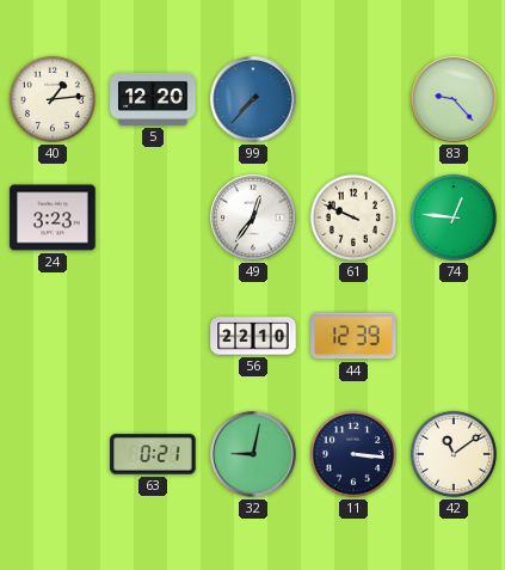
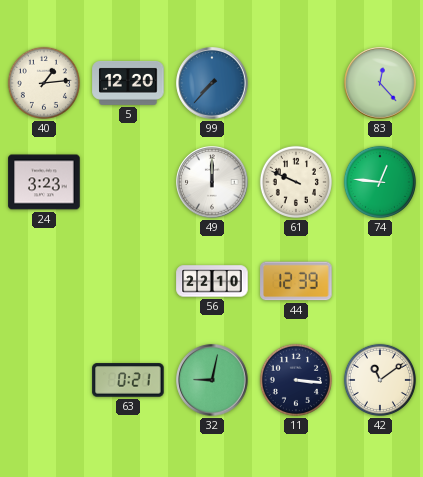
83: 9:23 -> 12:23
49: 12:36 -> 12:00
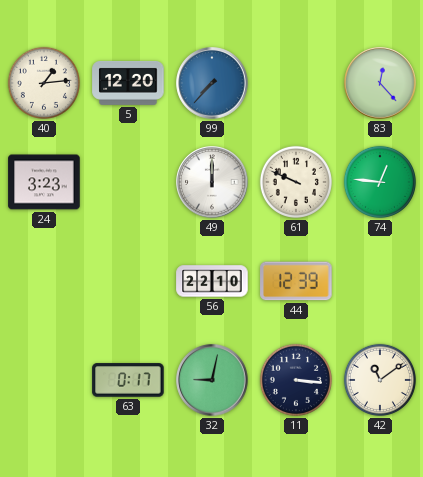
63: 0:21 -> 0:17
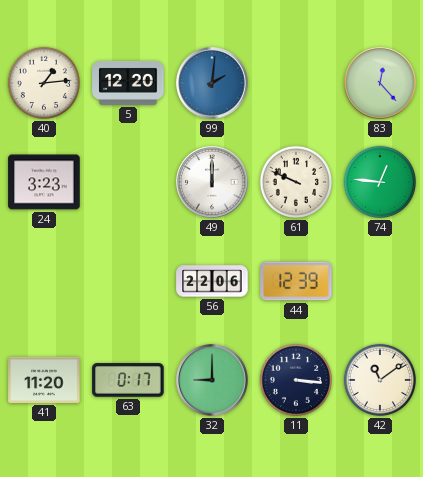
99: 7:37 -> 2:01
56: 22:10 -> 22:06
41: none -> 11:20
32: 9:02 -> 9:00
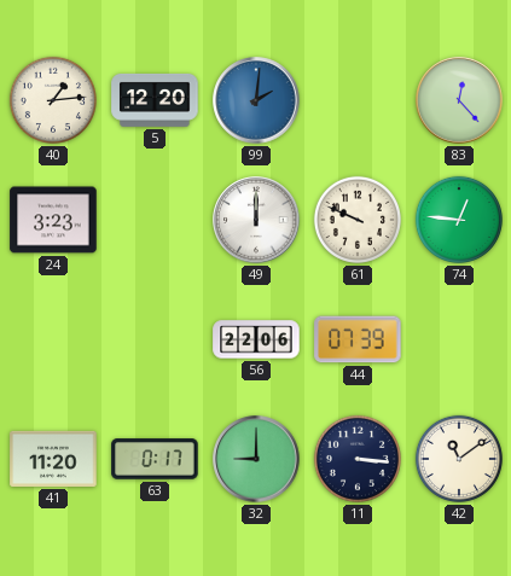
44: 12:39 -> 07:39
